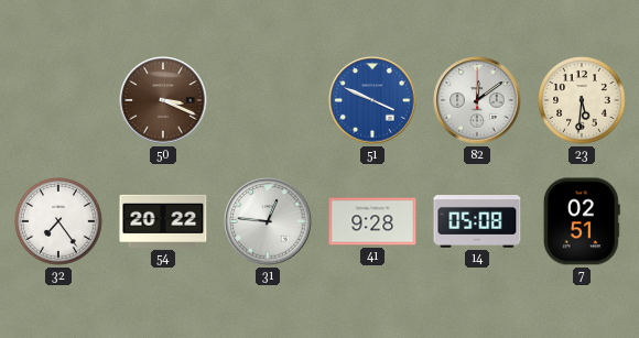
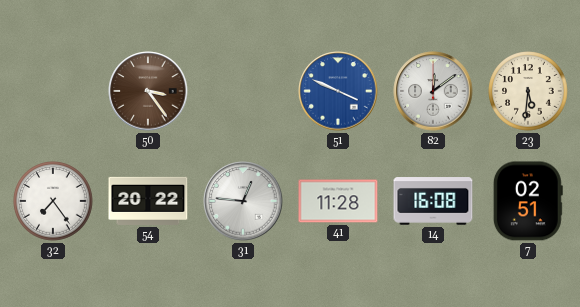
50: 3:19 -> 3:24
41: 9:28 -> 11:28
14: 05:08 -> 16:08
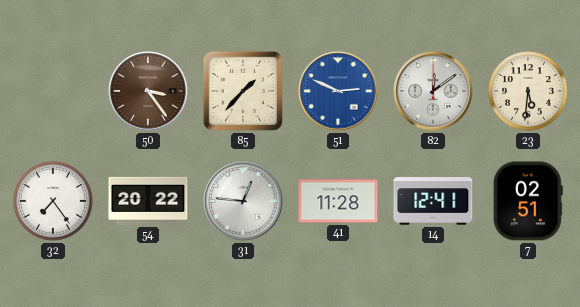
85: none -> 1:37
51: 3:49 -> 2:49
14: 16:08 -> 12:41
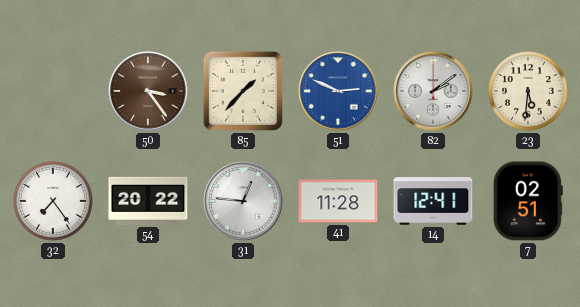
82: 12:09 -> 2:09
